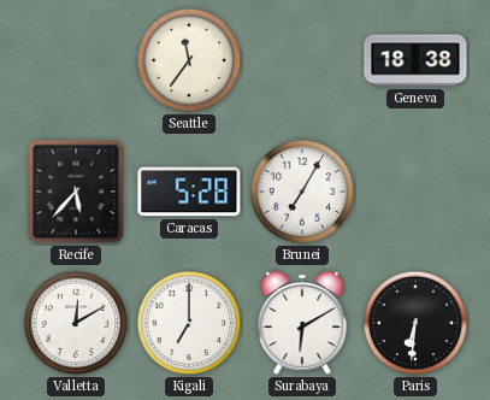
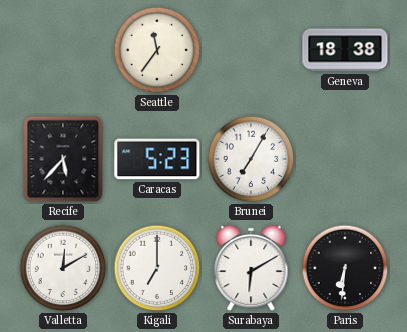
Caracas: 5:28 -> 5:23
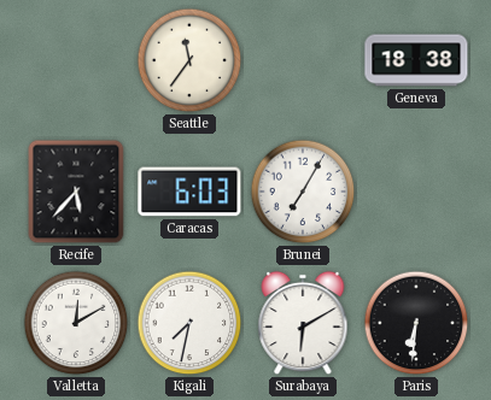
Caracas: 5:23 -> 6:03
Kigali: 7:00 -> 7:32
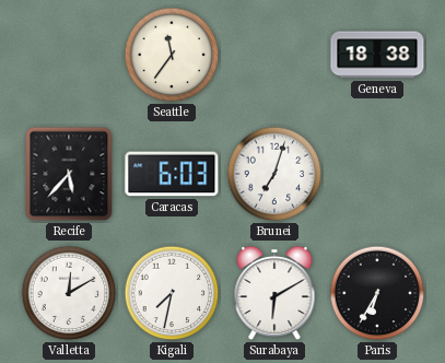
Brunei: 7:05 -> 7:03
Paris: 6:31 -> 6:35
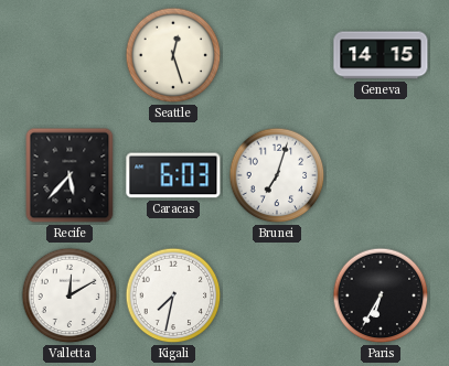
Seattle: 11:36 -> 12:27
Geneva: 18:38 -> 14:15
Surabaya: 6:10 -> none
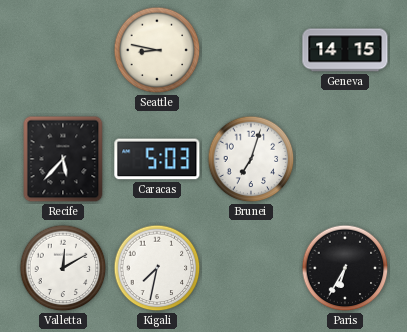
Seattle: 12:27 -> 8:47
Caracas: 6:03 -> 5:03
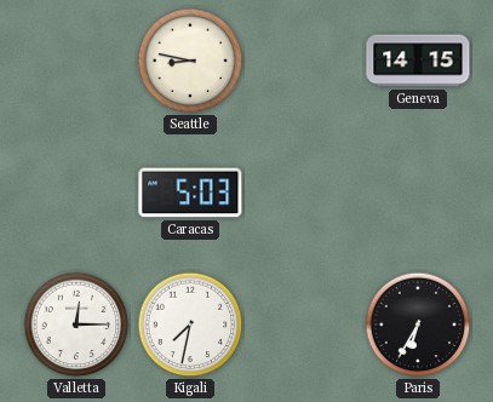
Recife: 5:37 -> none
Brunei: 7:03 -> none
Valletta: 12:10 -> 12:15
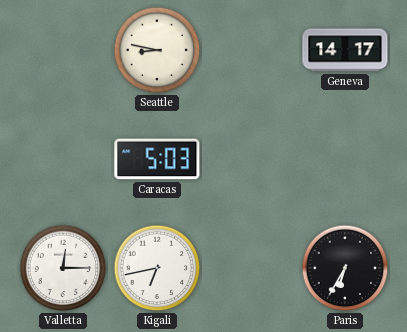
Geneva: 14:15 -> 14:17
Kigali: 7:32 -> 6:43
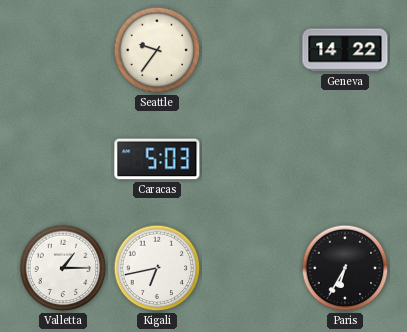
Seattle: 8:47 -> 9:36
Geneva: 14:17 -> 14:22
Valletta: 12:15 -> 1:15
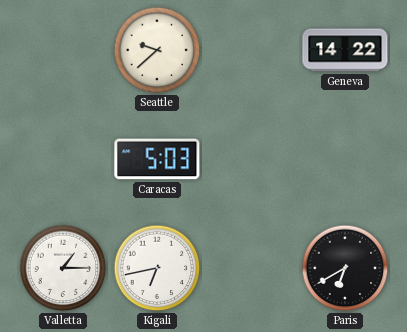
Seattle: 9:36 -> 9:38
Paris: 6:35 -> 6:40
